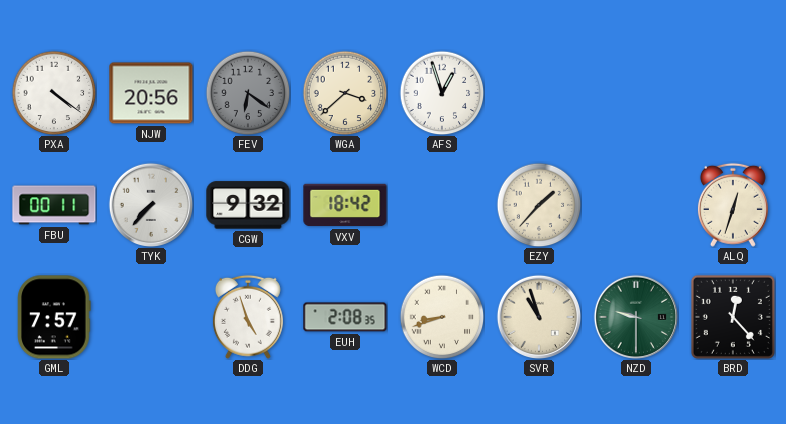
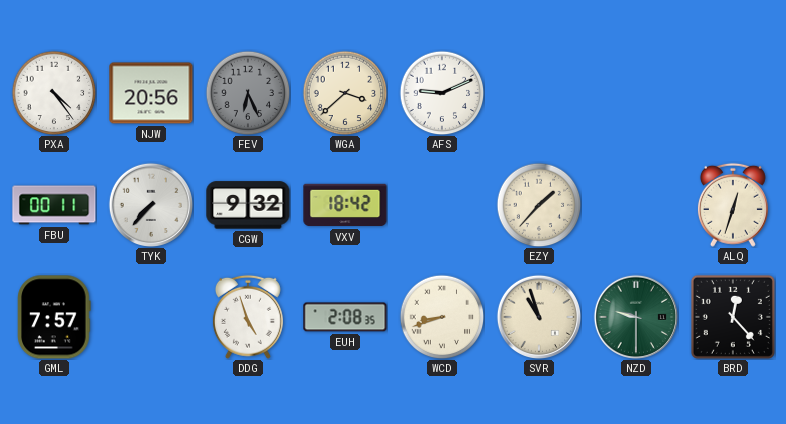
PXA: 4:21 -> 4:24
FEV: 6:21 -> 6:26
AFS: 12:57 -> 9:11
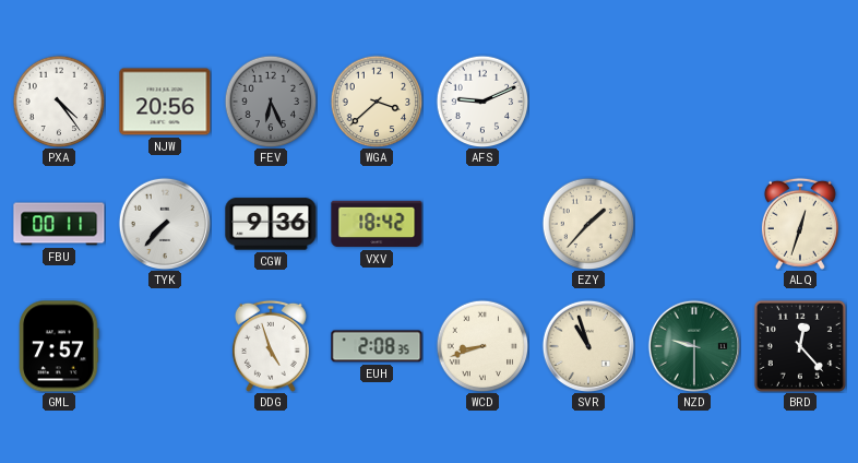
CGW: 9:32 -> 9:36
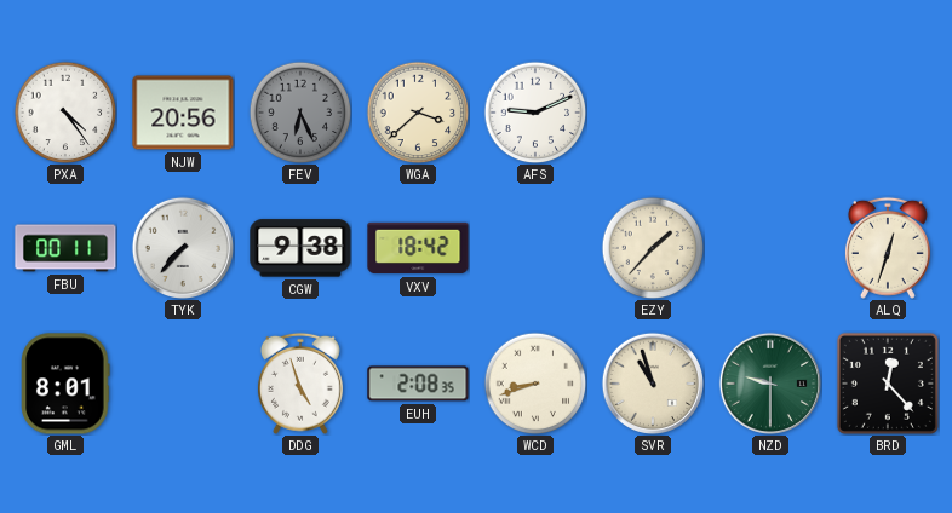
CGW: 9:36 -> 9:38
GML: 7:57 -> 8:01
